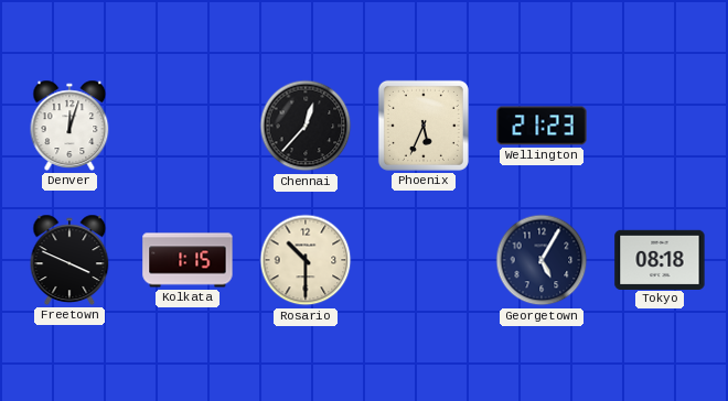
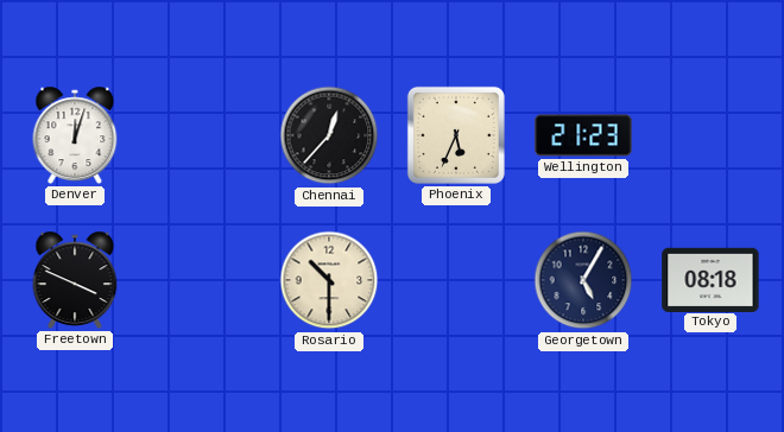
Kolkata: 1:15 -> none
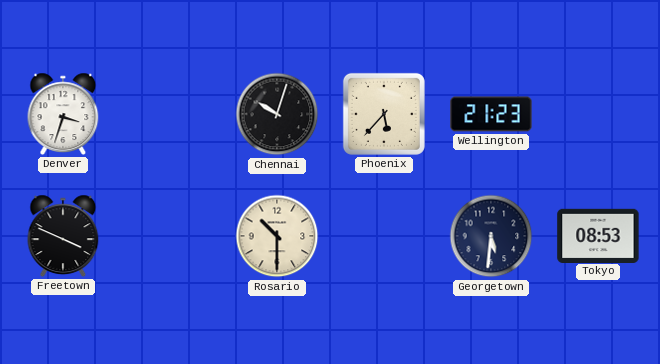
Denver: 12:03 -> 3:33
Chennai: 12:37 -> 10:03
Phoenix: 5:34 -> 5:37
Georgetown: 5:05 -> 5:31
Tokyo: 08:18 -> 08:53
